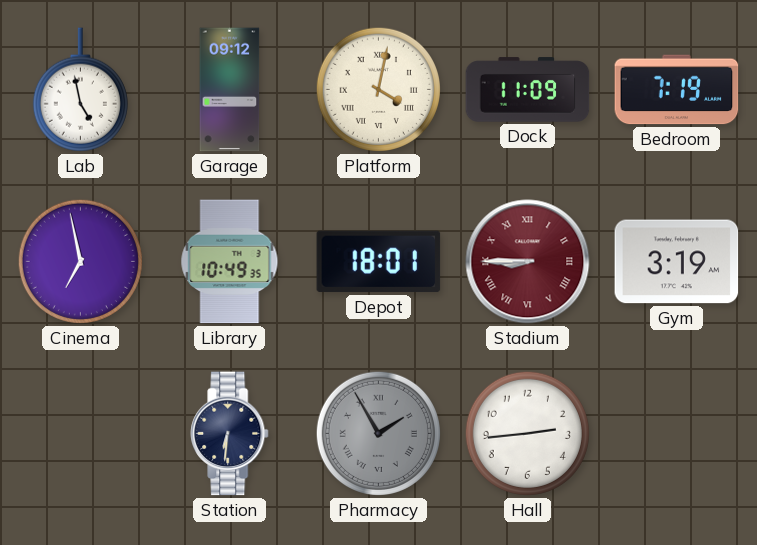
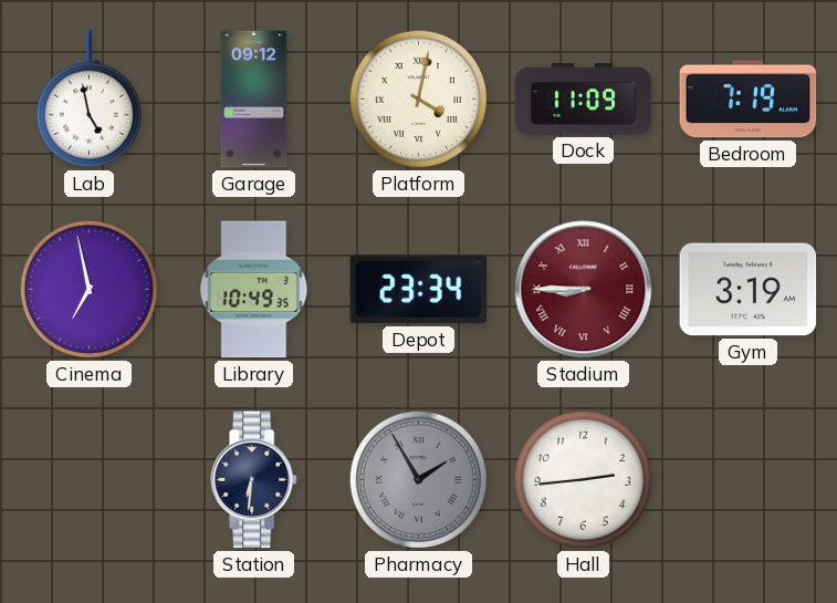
Depot: 18:01 -> 23:34
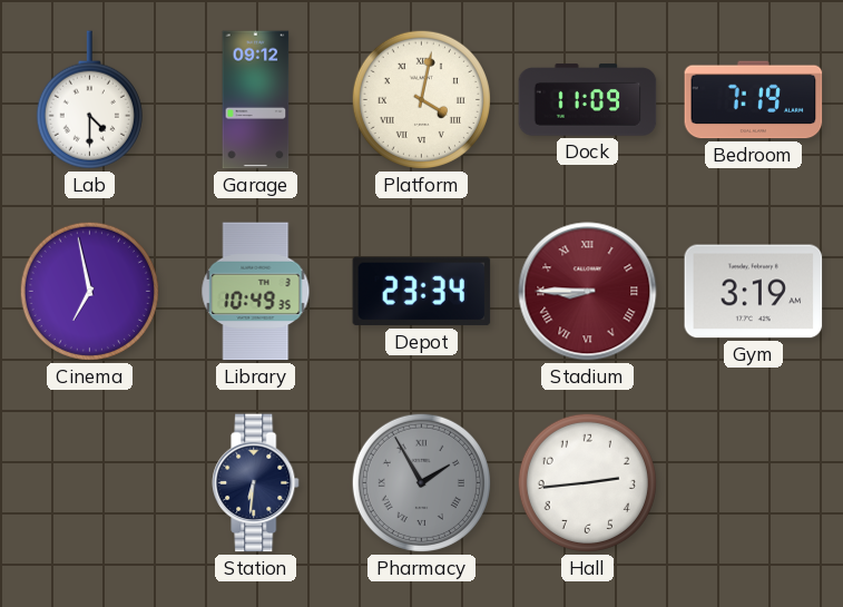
Lab: 4:58 -> 4:30
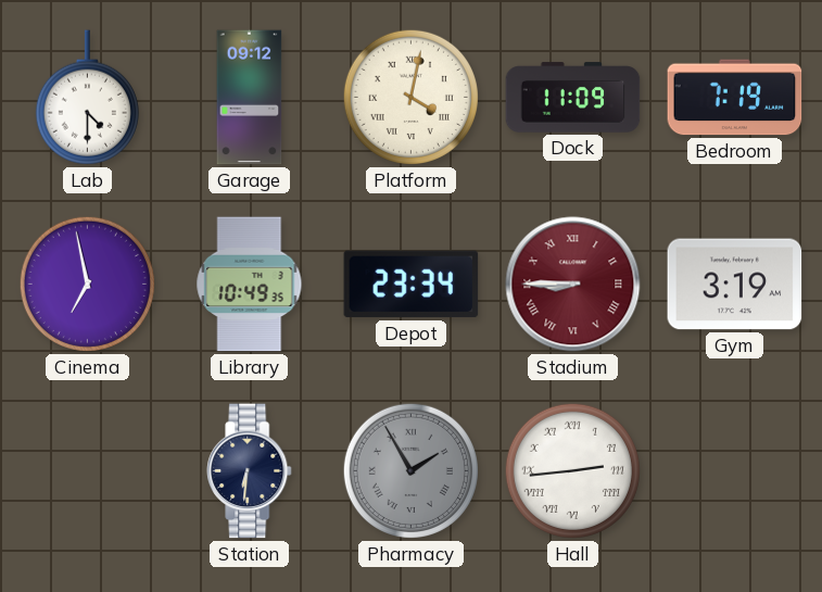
Hall numerals: Arabic -> Roman
